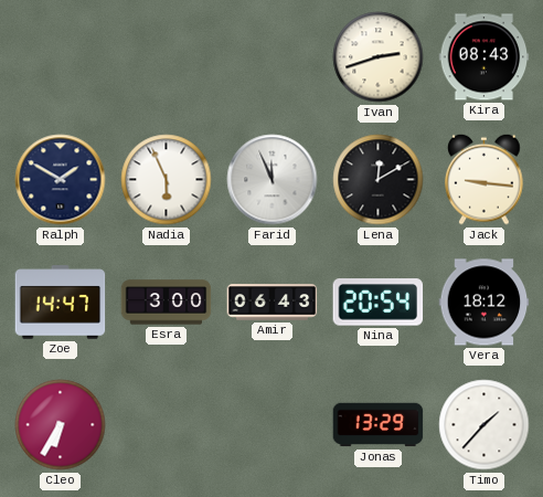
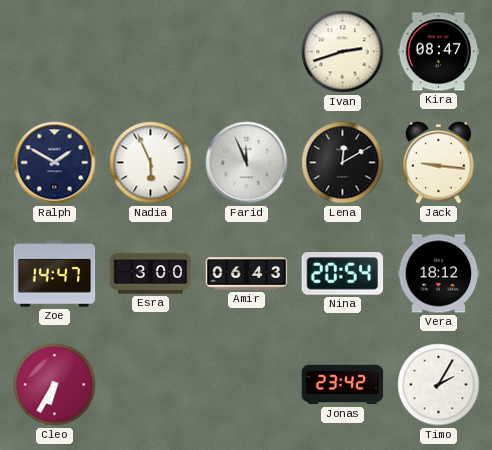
Kira: 08:43 -> 08:47
Jonas: 13:29 -> 23:42
Timo: 1:37 -> 2:05
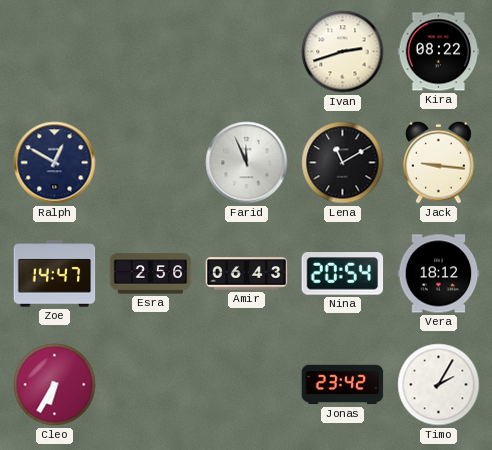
Kira: 08:47 -> 08:22
Ralph: 1:50 -> 12:50
Nadia: 5:56 -> none
Lena: 12:10 -> 11:10
Esra: 3:00 -> 2:56
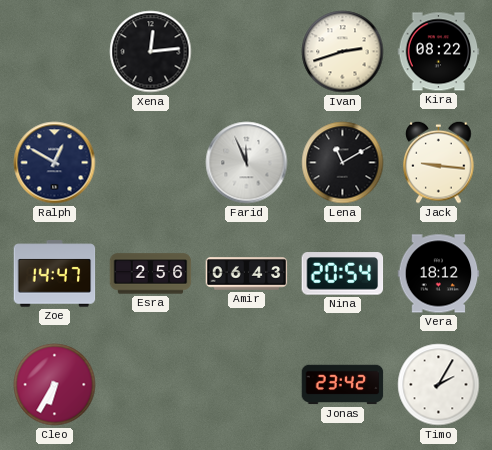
Xena: none -> 12:14
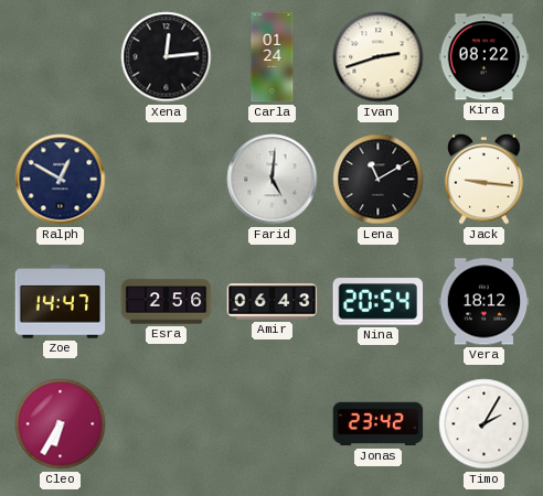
Carla: none -> 01:24
Farid: 11:56 -> 5:01
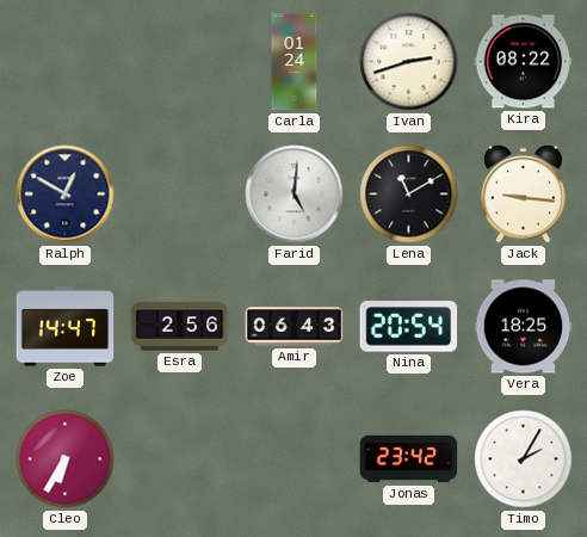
Xena: 12:14 -> none
Vera: 18:12 -> 18:25
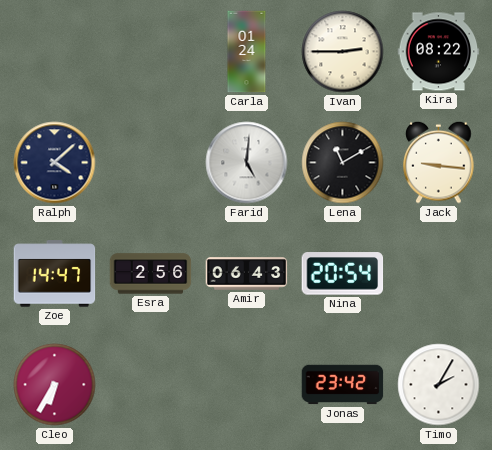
Ivan: 2:42 -> 2:45
Ralph: 12:50 -> 4:08
Vera: 18:25 -> none
